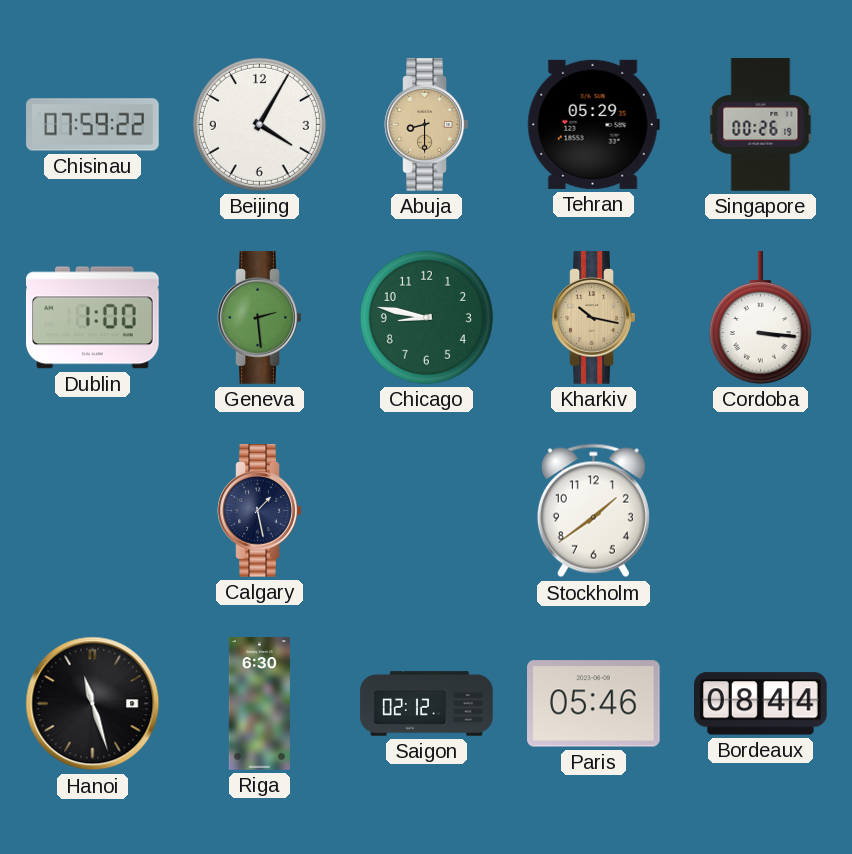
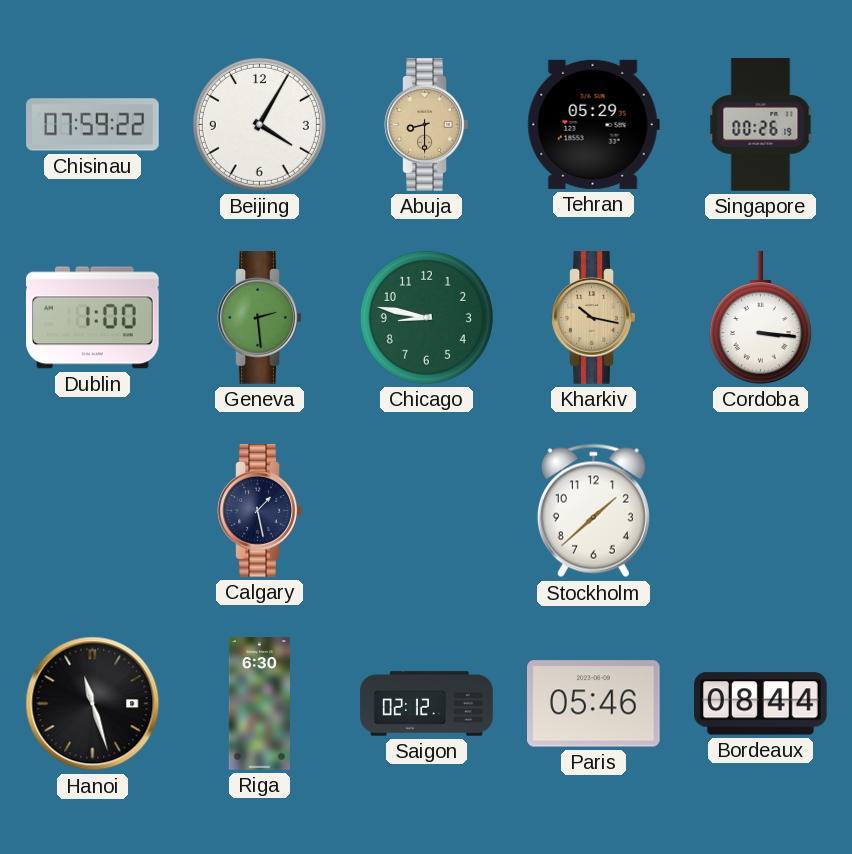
Stockholm: 1:39 -> 1:38
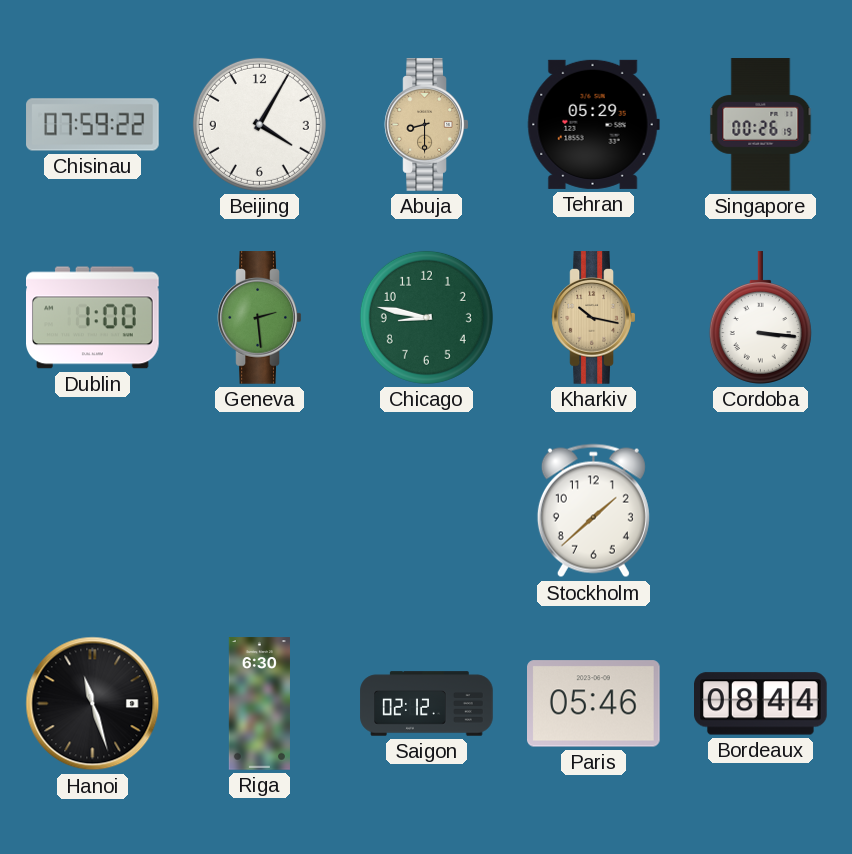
Calgary: 1:28 -> none
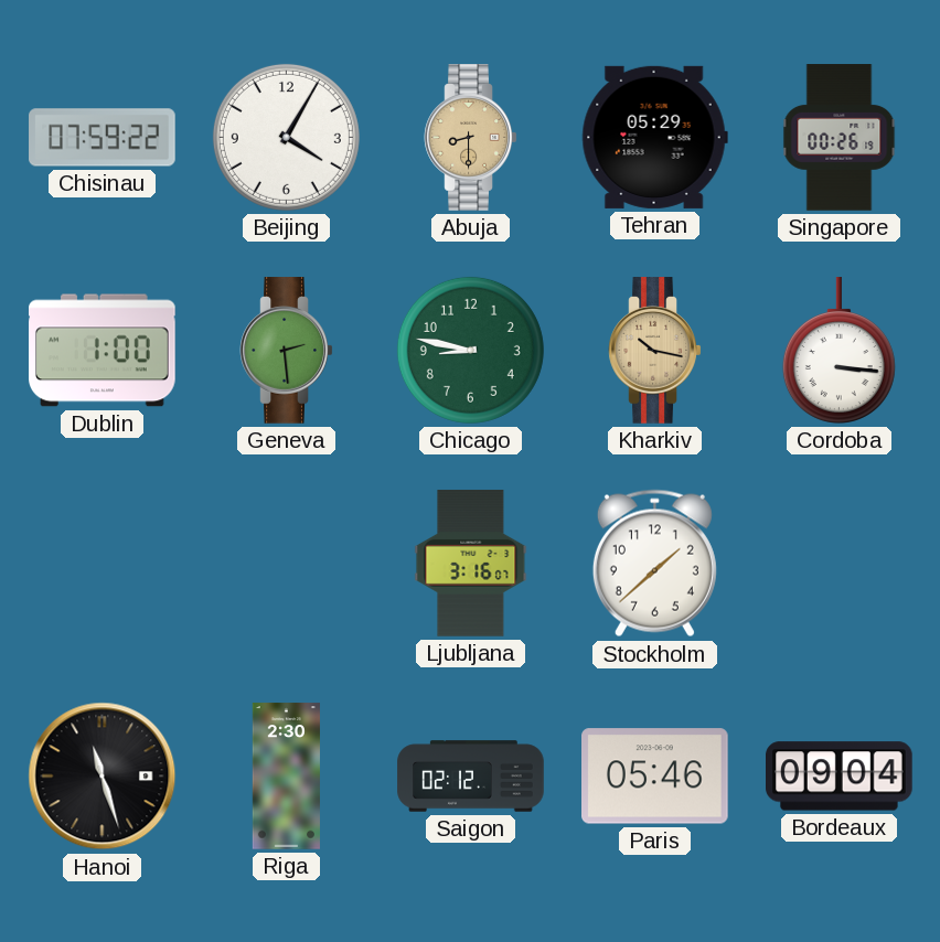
Ljubljana: none -> 3:16
Riga: 6:30 -> 2:30
Bordeaux: 08:44 -> 09:04
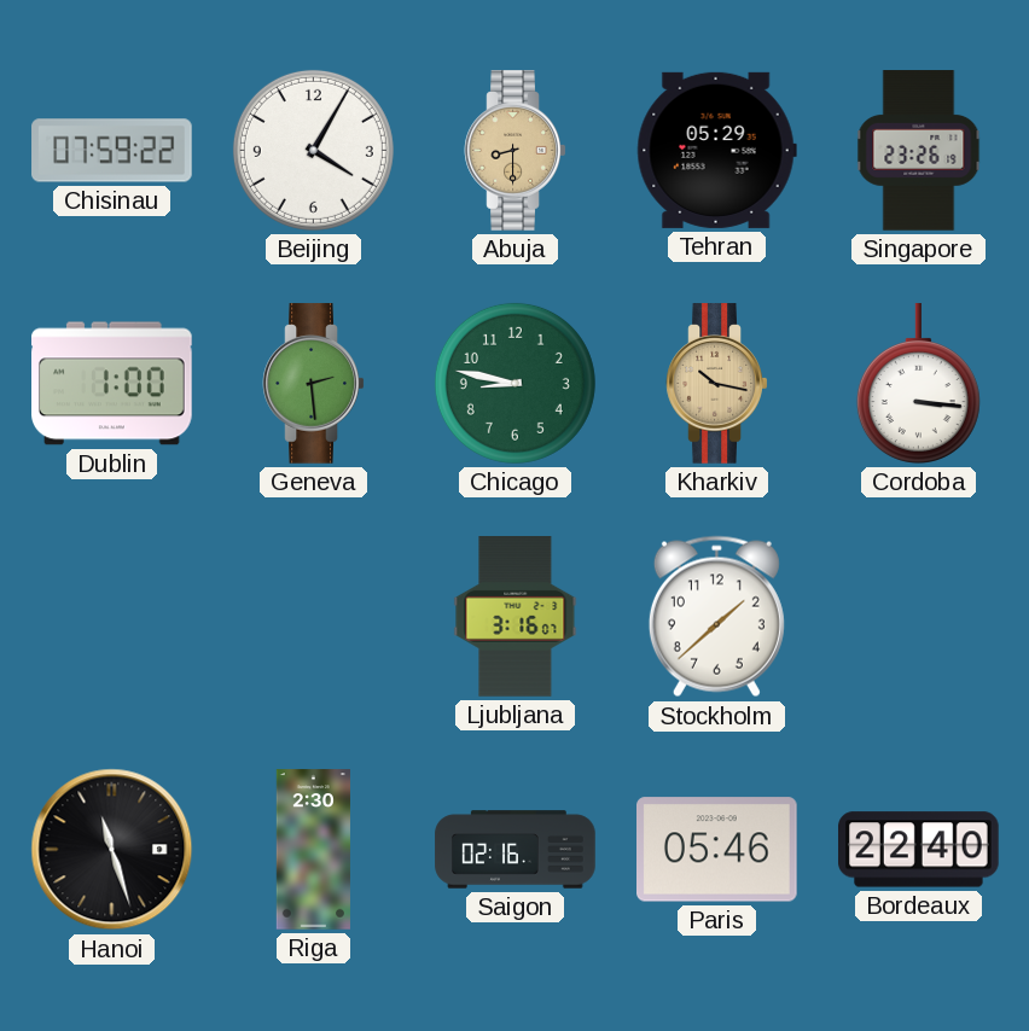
Singapore: 00:26 -> 23:26
Saigon: 02:12 -> 02:16
Bordeaux: 09:04 -> 22:40
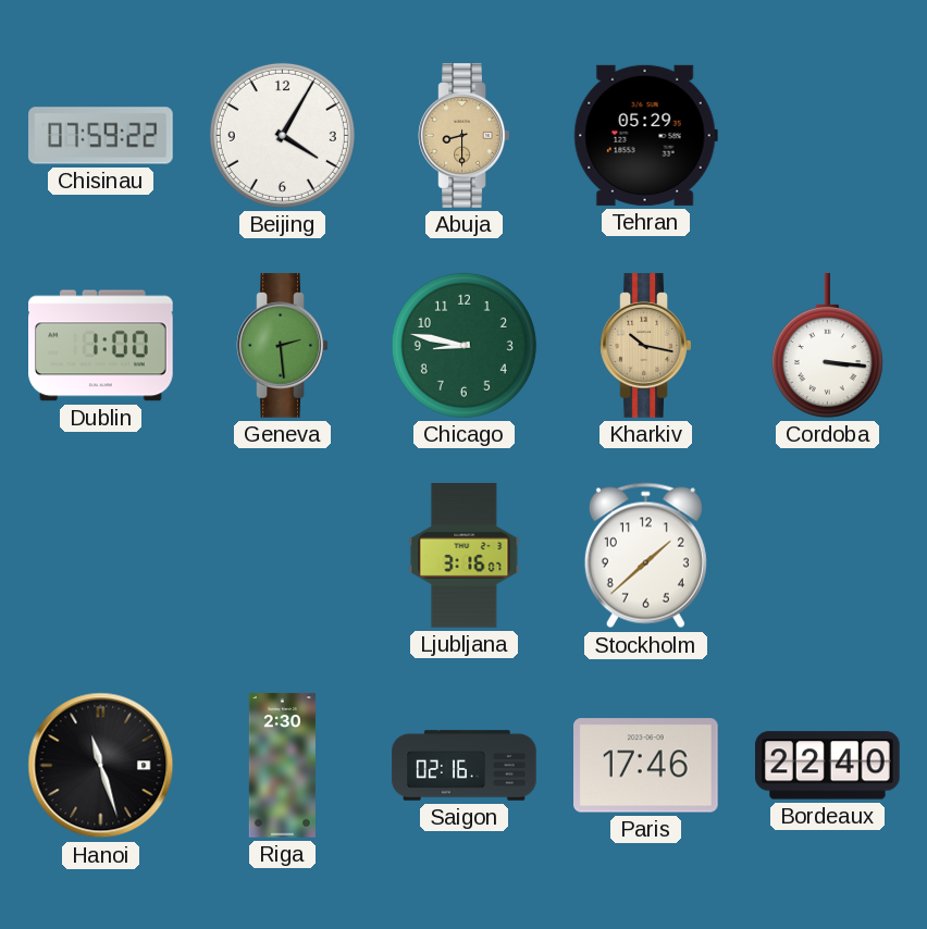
Singapore: 23:26 -> none
Paris: 05:46 -> 17:46
